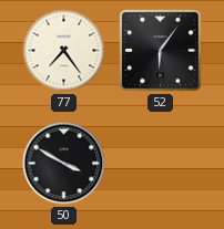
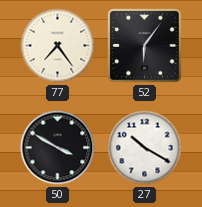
27: none -> 10:20
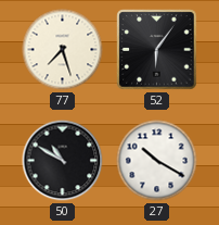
77: 7:24 -> 7:27
50: 3:50 -> 10:50
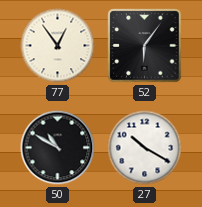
77: 7:27 -> 12:54
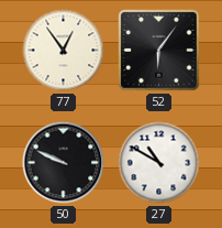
50: 10:50 -> 9:49
27: 10:20 -> 10:50
